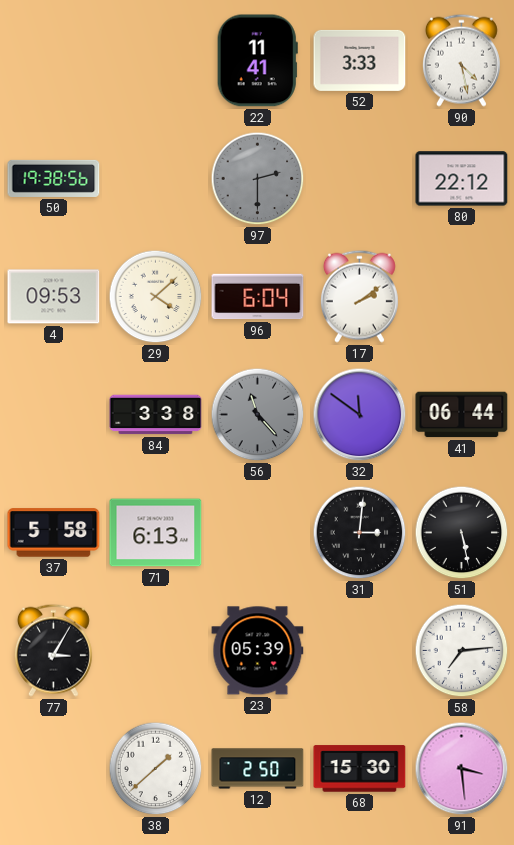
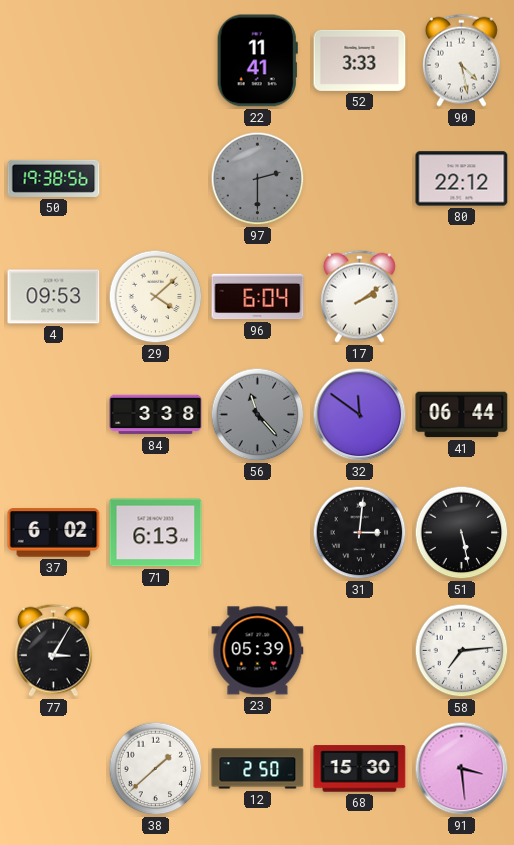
37: 5:58 -> 6:02
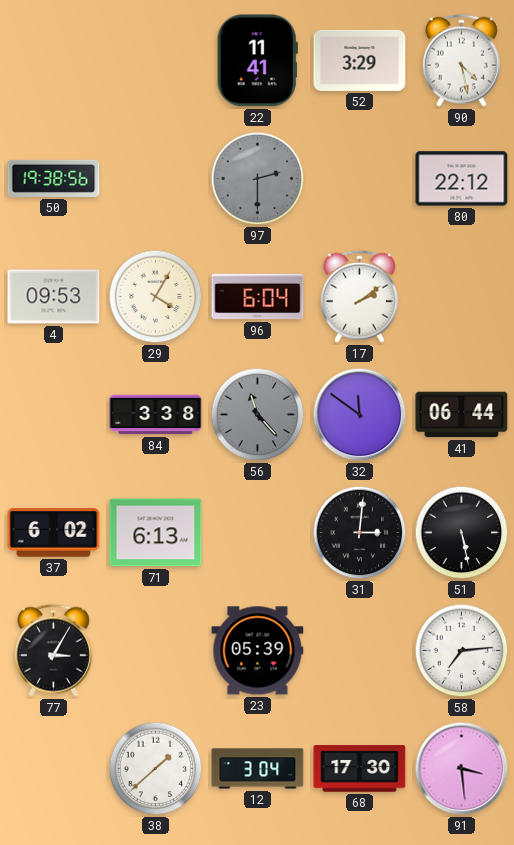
52: 3:33 -> 3:29
29: 4:08 -> 4:05
12: 2:50 -> 3:04
68: 15:30 -> 17:30
